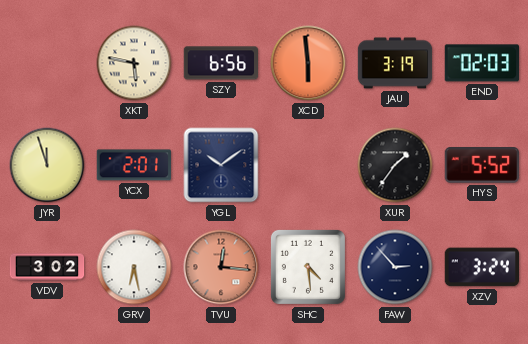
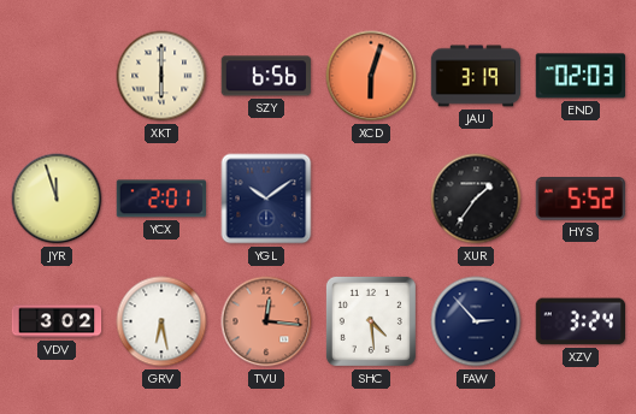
XKT: 5:47 -> 6:00
XCD: 5:59 -> 6:03
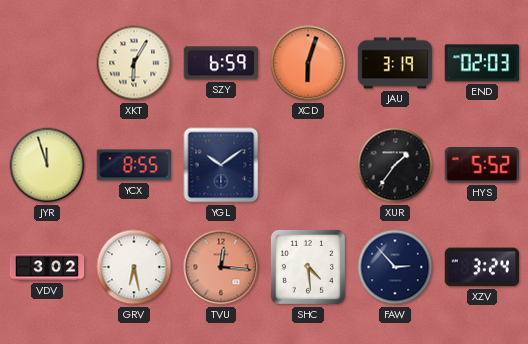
XKT: 6:00 -> 6:05
SZY: 6:56 -> 6:59
YCX: 2:01 -> 8:55
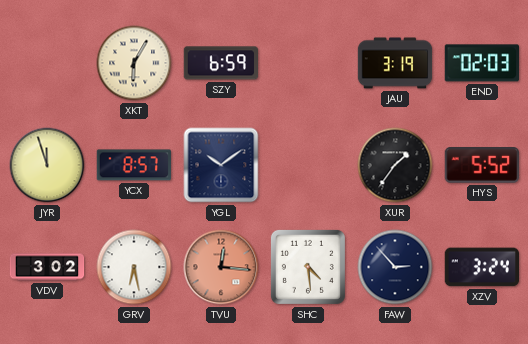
XCD: 6:03 -> none
YCX: 8:55 -> 8:57
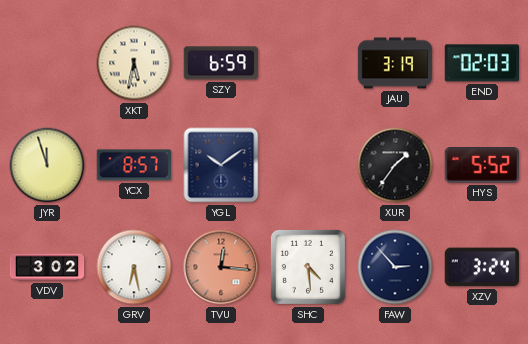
XKT: 6:05 -> 5:32
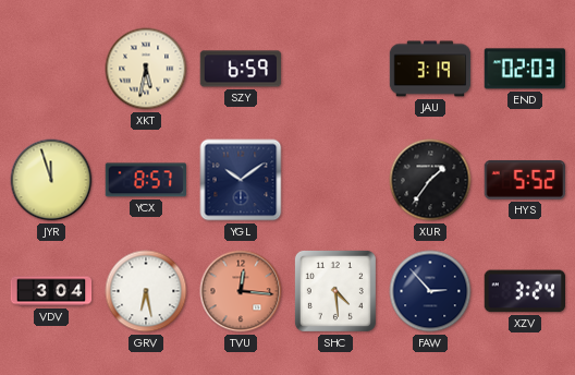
VDV: 3:02 -> 3:04
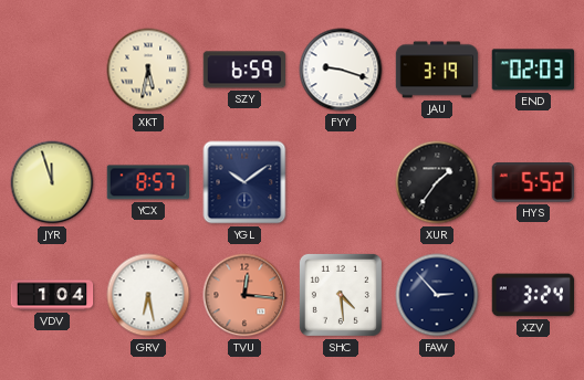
FYY: none -> 9:18
VDV: 3:04 -> 1:04
